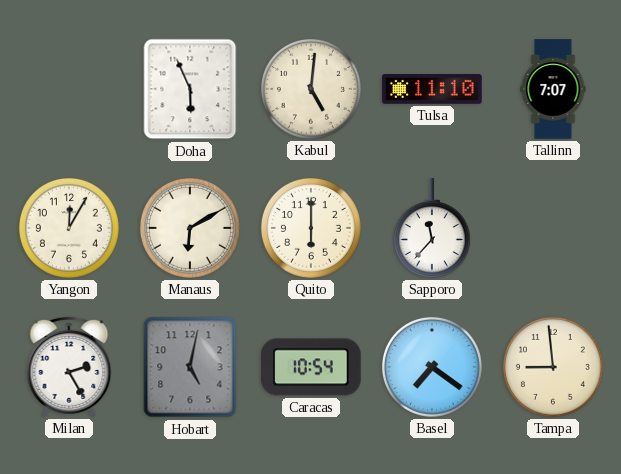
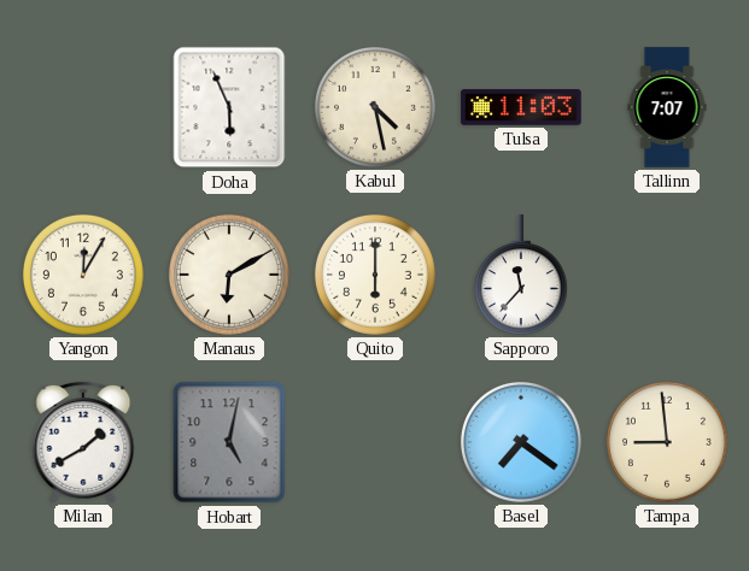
Kabul: 5:01 -> 4:28
Tulsa: 11:10 -> 11:03
Milan: 2:25 -> 1:40
Caracas: 10:54 -> none
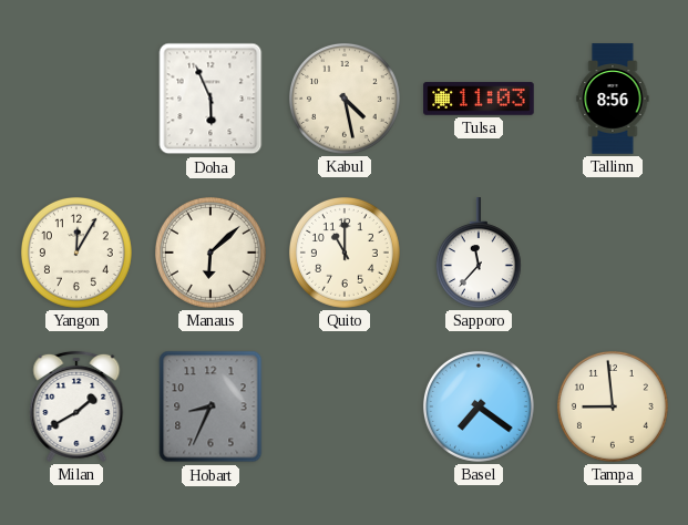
Tallinn: 7:07 -> 8:56
Manaus: 6:10 -> 6:08
Quito: 6:00 -> 11:00
Hobart: 5:02 -> 8:34
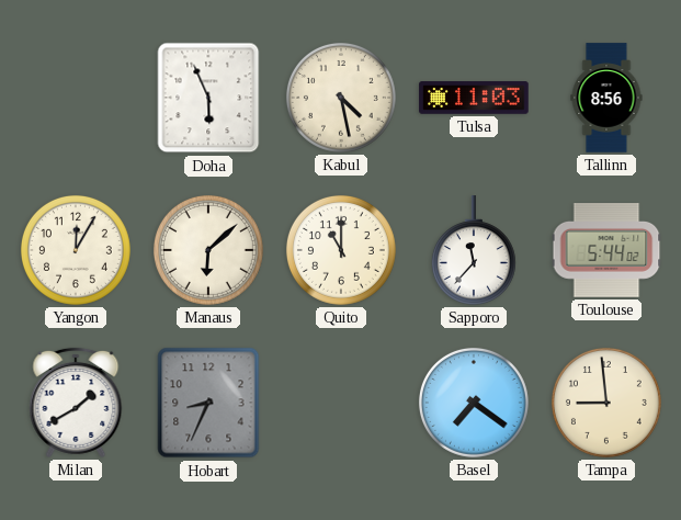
Toulouse: none -> 5:44
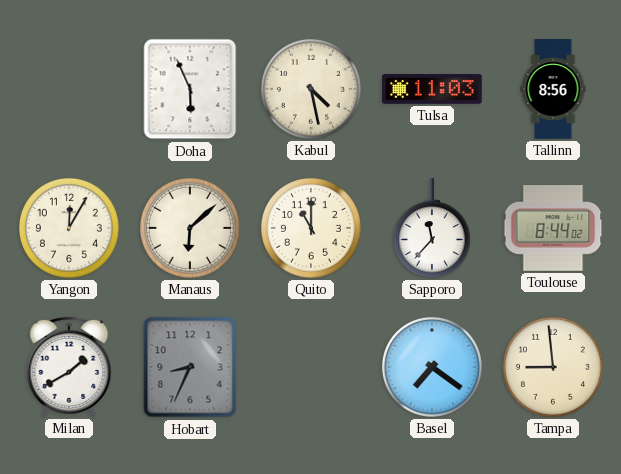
Toulouse: 5:44 -> 8:44
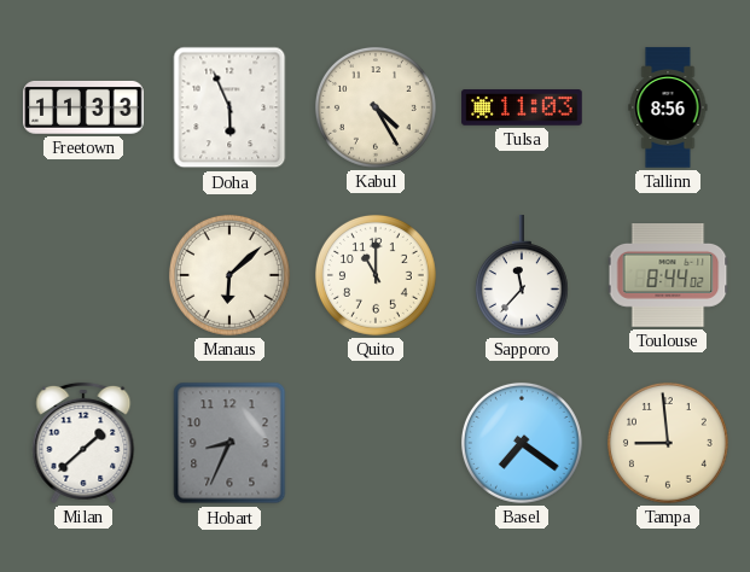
Freetown: none -> 11:33
Kabul: 4:28 -> 4:25
Yangon: 12:05 -> none
Milan: 1:40 -> 1:38
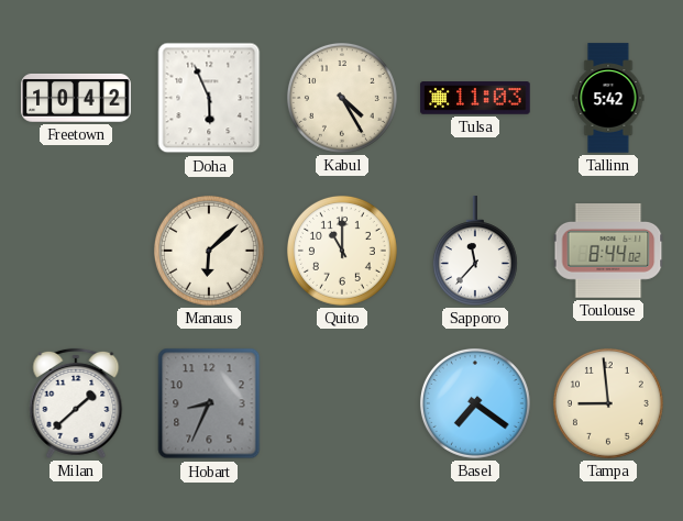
Freetown: 11:33 -> 10:42
Tallinn: 8:56 -> 5:42
